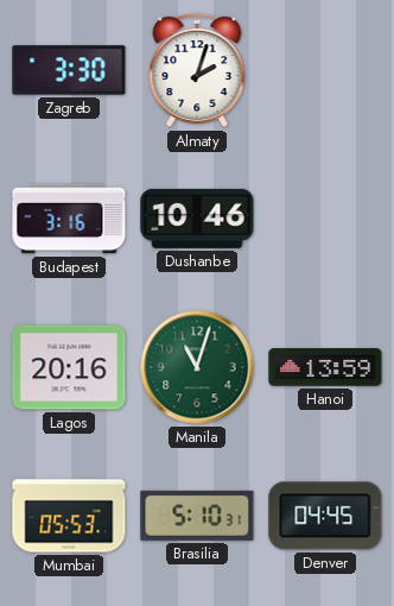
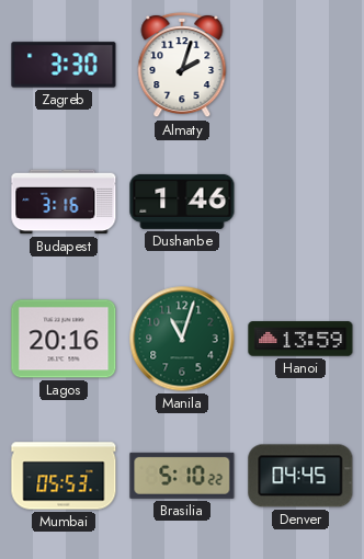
Dushanbe: 10:46 -> 1:46
Brasilia: 5:10:31 -> 5:10:22
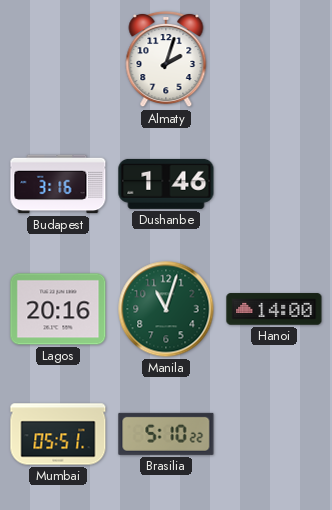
Zagreb: 3:30 -> none
Hanoi: 13:59 -> 14:00
Mumbai: 05:53 -> 05:51
Denver: 04:45 -> none
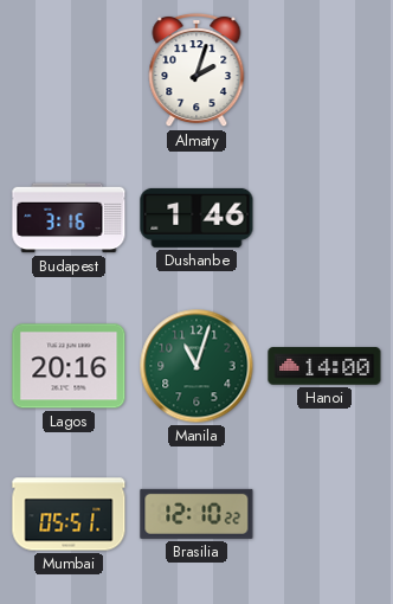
Brasilia: 5:10 -> 12:10
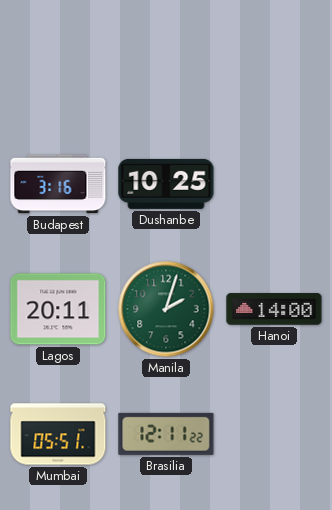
Almaty: 2:03 -> none
Dushanbe: 1:46 -> 10:25
Lagos: 20:16 -> 20:11
Manila: 11:03 -> 2:03
Brasilia: 12:10 -> 12:11
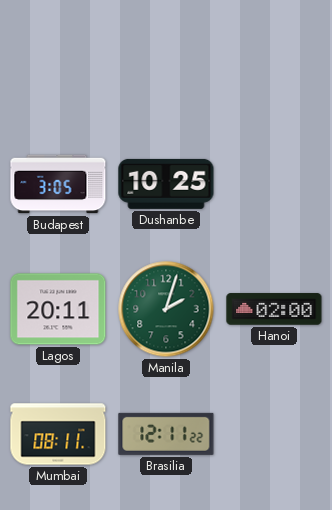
Budapest: 3:16 -> 3:05
Hanoi: 14:00 -> 02:00
Mumbai: 05:51 -> 08:11
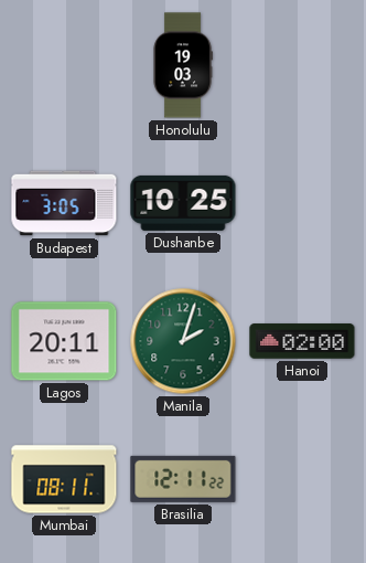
Honolulu: none -> 19:03
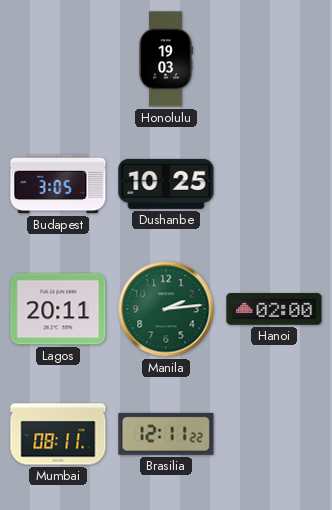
Manila: 2:03 -> 2:14
